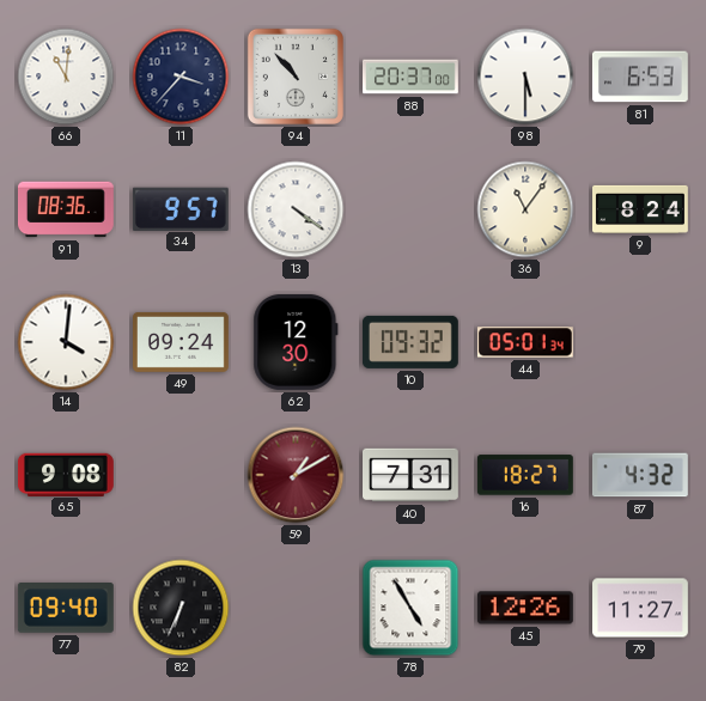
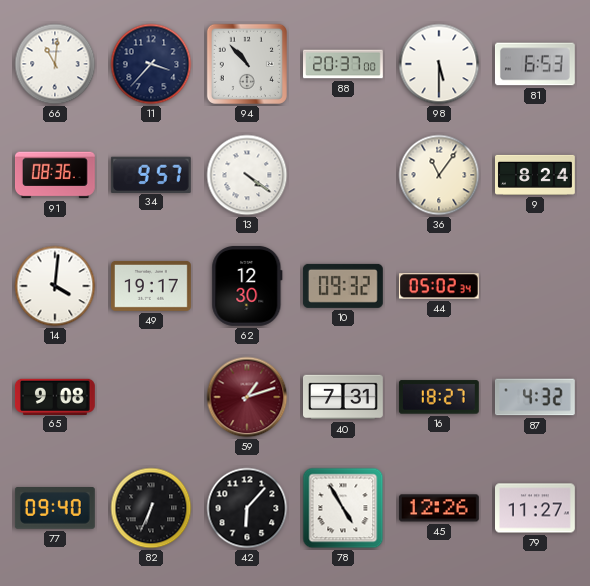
49: 09:24 -> 19:17
44: 05:01 -> 05:02
59: 1:10 -> 1:12
42: none -> 6:07
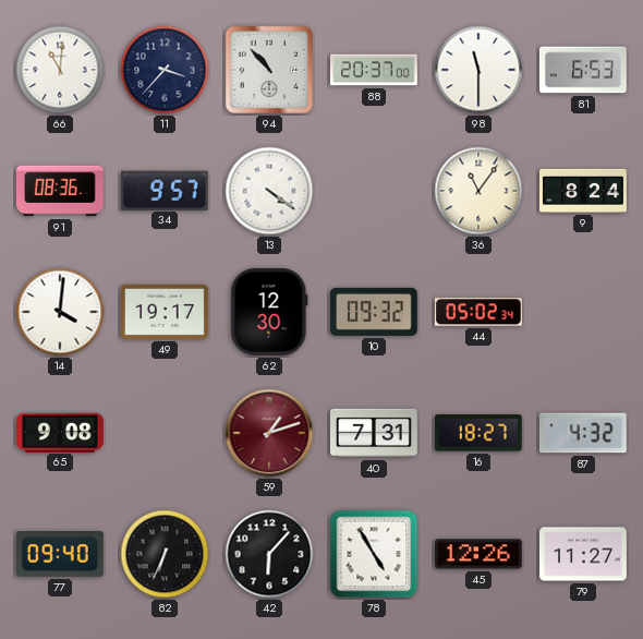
98: 5:30 -> 11:30
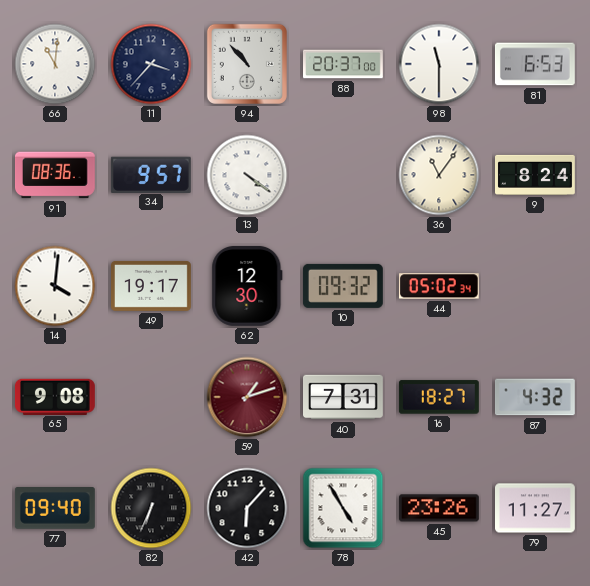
45: 12:26 -> 23:26
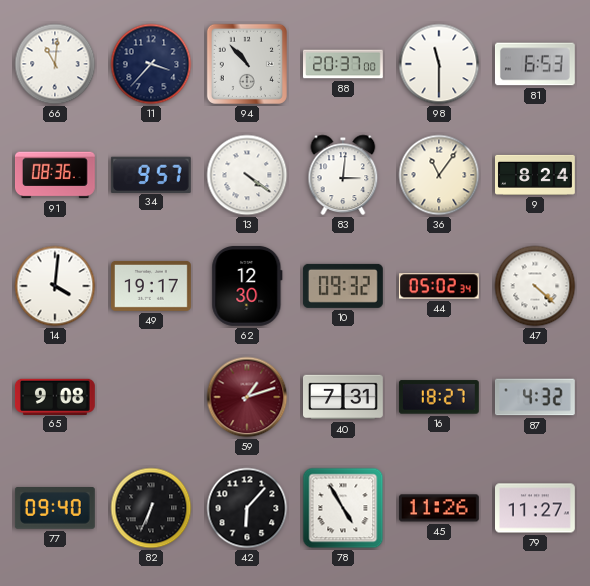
83: none -> 3:01
47: none -> 4:22
45: 23:26 -> 11:26
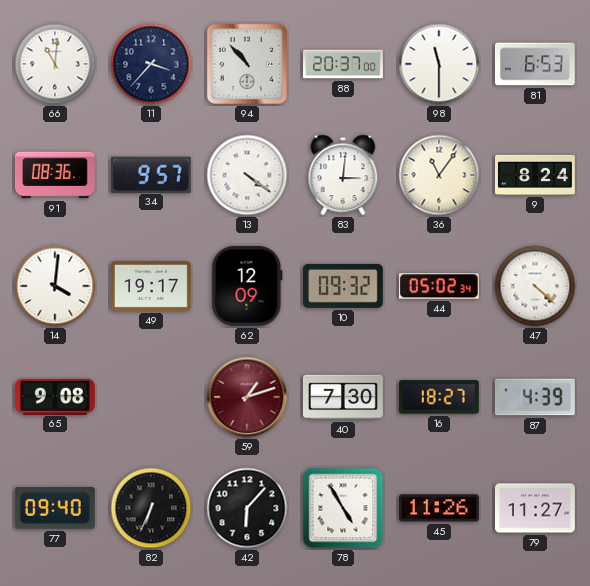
62: 12:30 -> 12:09
40: 7:31 -> 7:30
87: 4:32 -> 4:39
